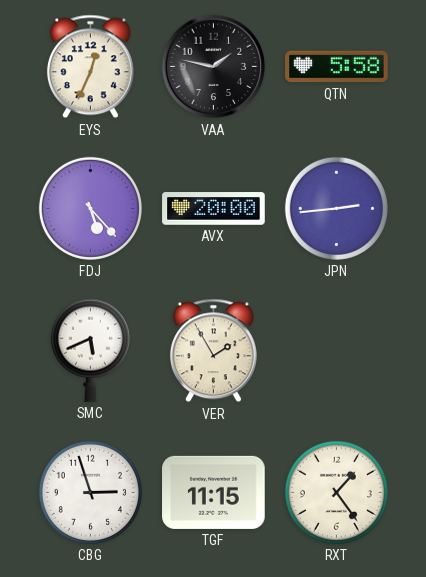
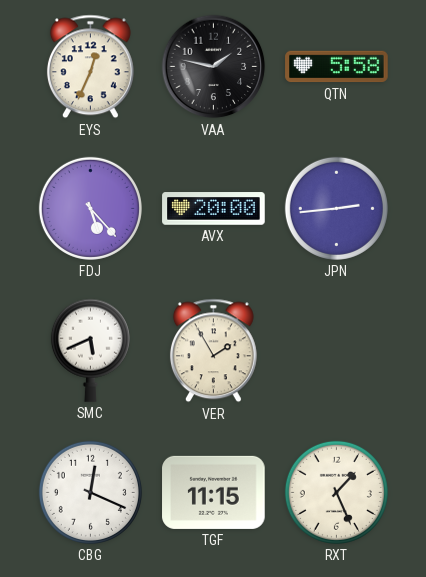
CBG: 2:57 -> 12:19
RXT: 1:24 -> 1:26
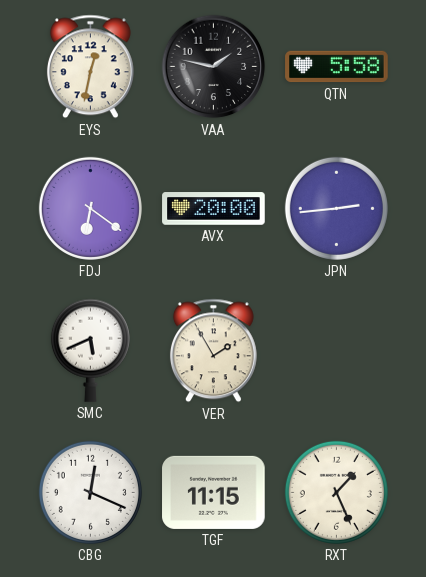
EYS: 12:34 -> 12:32
FDJ: 5:23 -> 6:21
